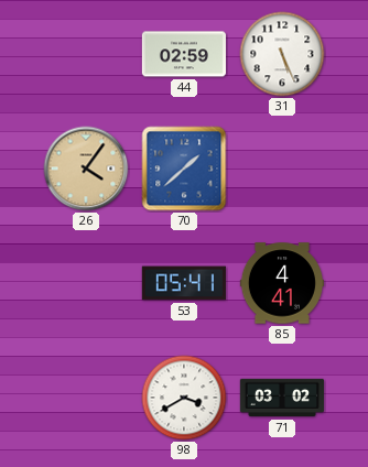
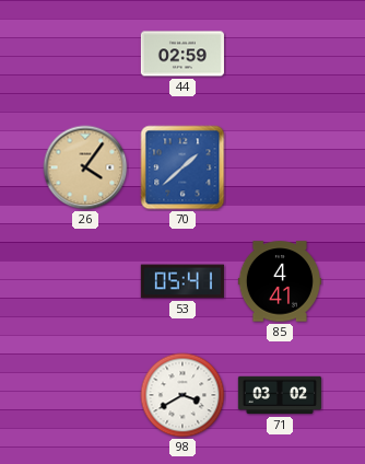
31: 5:26 -> none
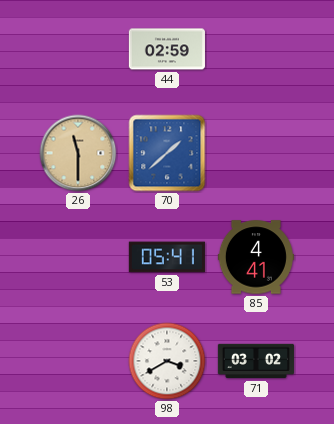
26: 4:06 -> 11:30
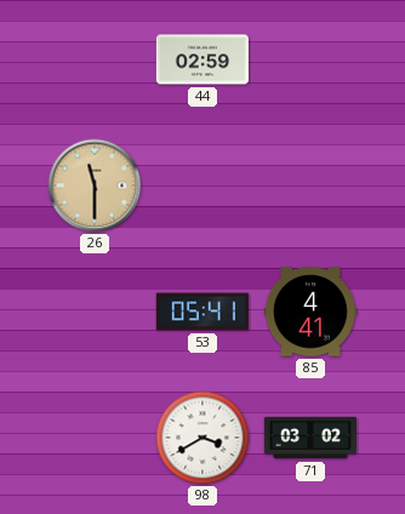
70: 1:38 -> none
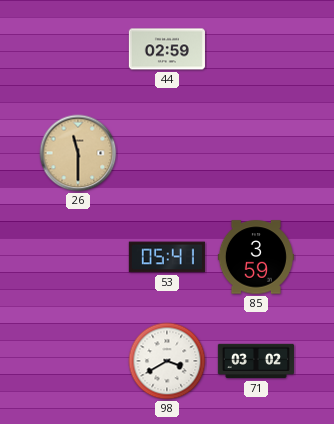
85: 4:41 -> 3:59
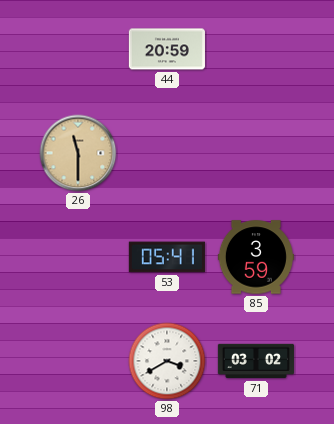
44: 02:59 -> 20:59
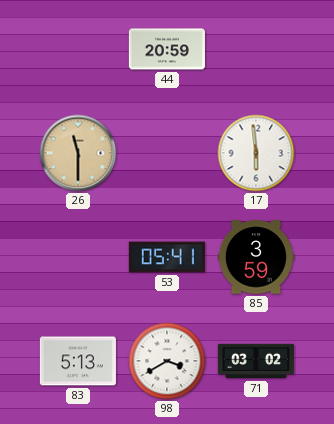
17: none -> 5:59
83: none -> 5:13
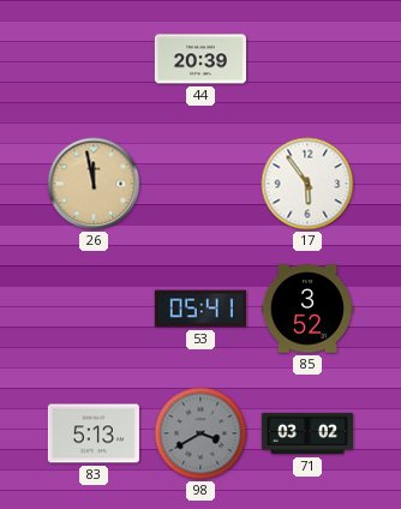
44: 20:59 -> 20:39
26: 11:30 -> 11:58
17: 5:59 -> 5:54
85: 3:59 -> 3:52
98 dial: white -> grey
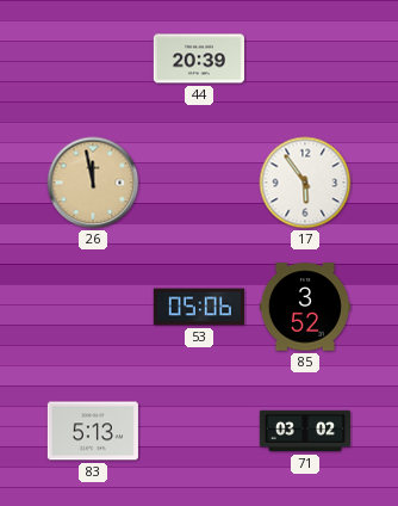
53: 05:41 -> 05:06
98: 3:40 -> none
